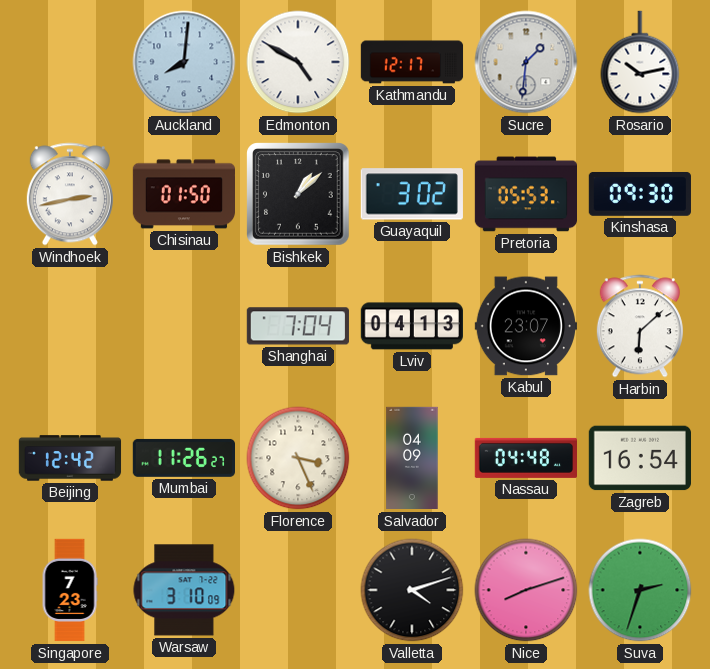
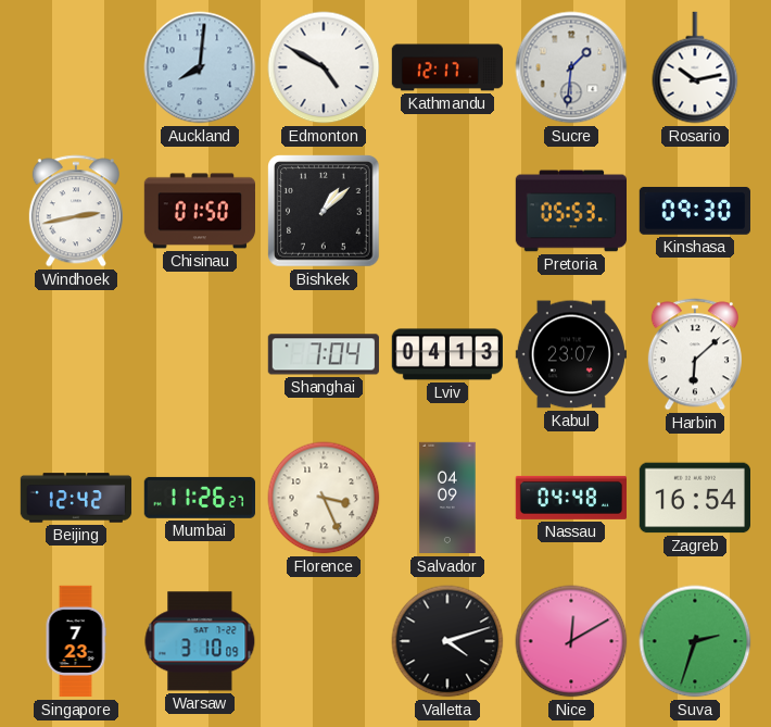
Guayaquil: 3:02 -> none
Nice: 8:12 -> 12:10
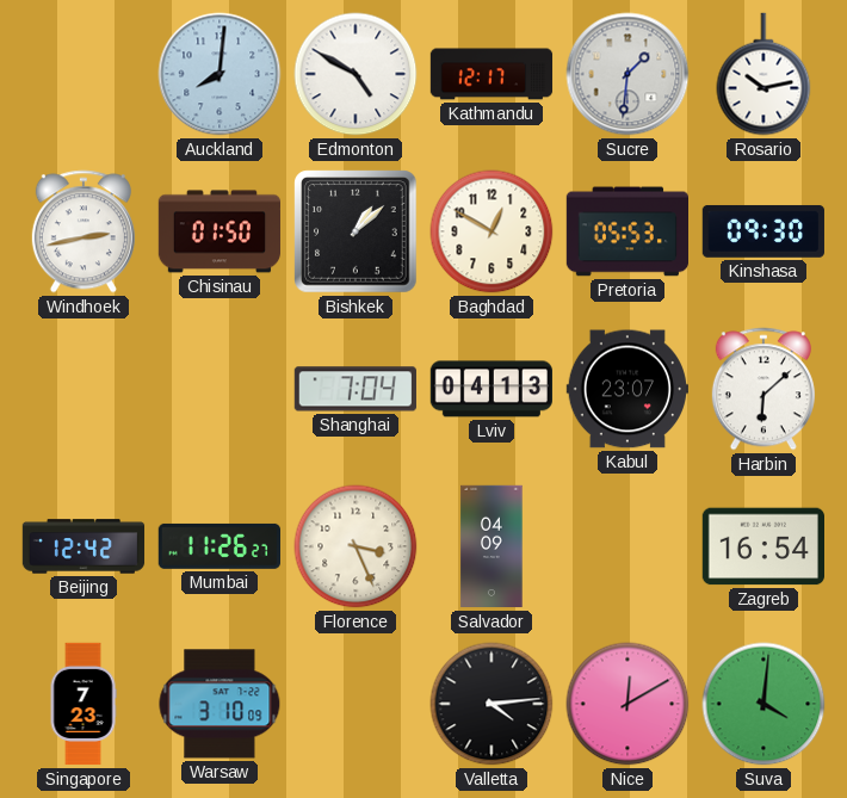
Baghdad: none -> 12:50
Nassau: 04:48 -> none
Valletta: 4:12 -> 4:14
Suva: 2:33 -> 4:01
